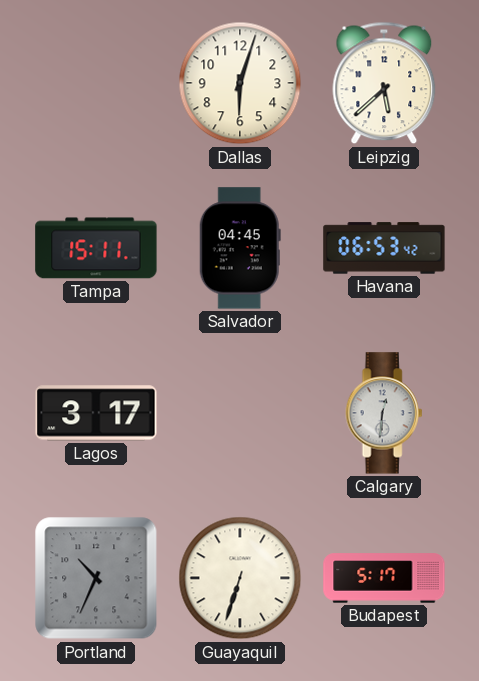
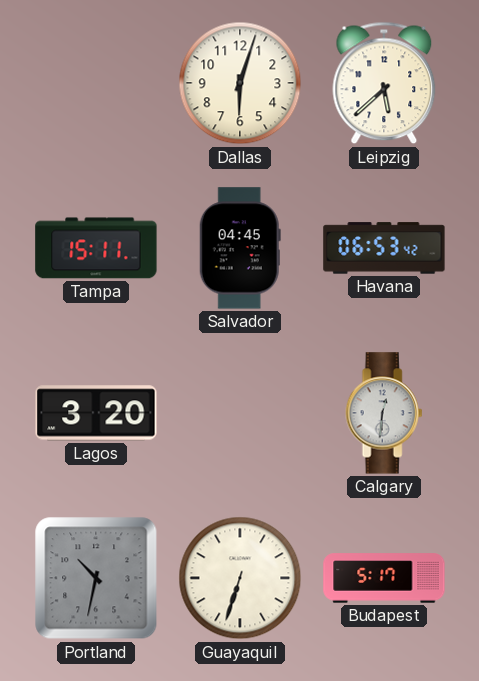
Lagos: 3:17 -> 3:20
Portland: 10:34 -> 10:32
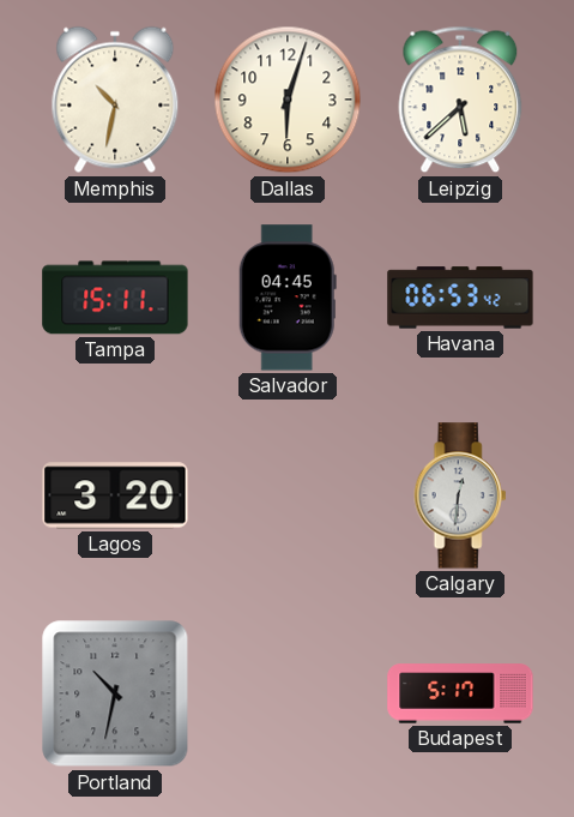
Memphis: none -> 10:32
Guayaquil: 6:33 -> none
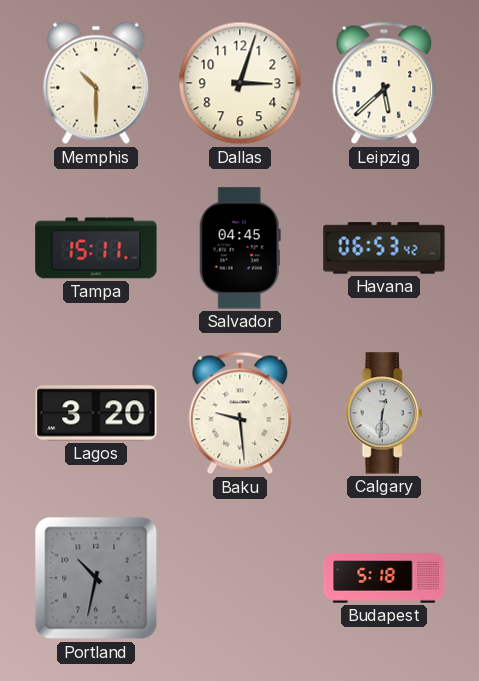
Memphis: 10:32 -> 10:30
Dallas: 6:03 -> 3:03
Baku: none -> 9:29
Budapest: 5:17 -> 5:18
